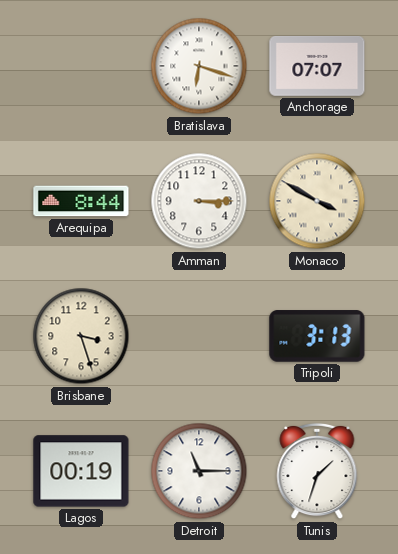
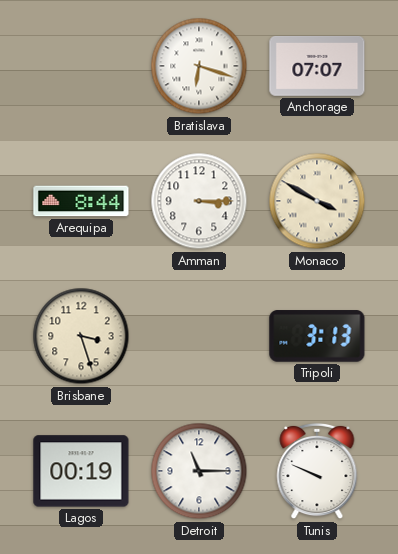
Tunis: 1:33 -> 9:49
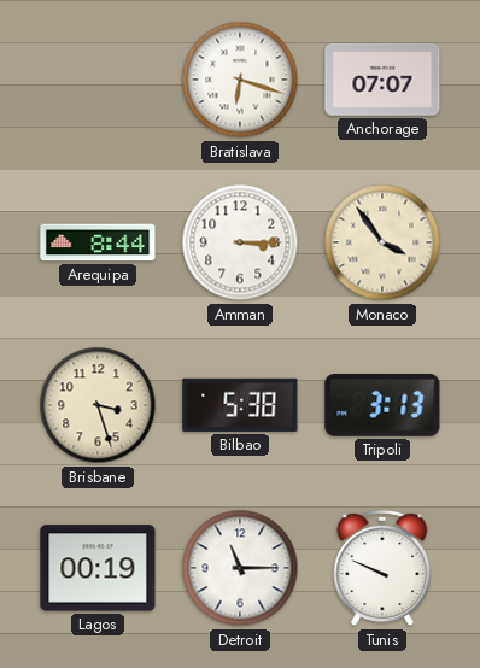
Monaco: 3:50 -> 3:54
Bilbao: none -> 5:38
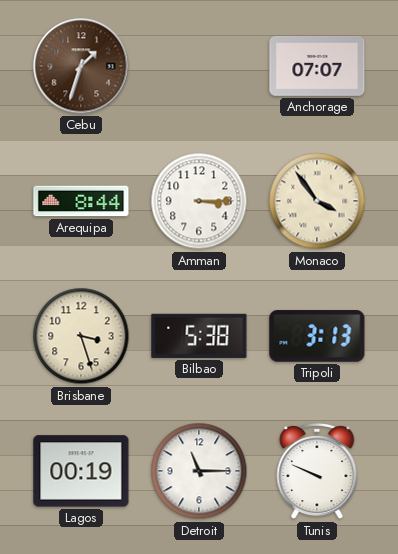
Cebu: none -> 1:33
Bratislava: 6:18 -> none
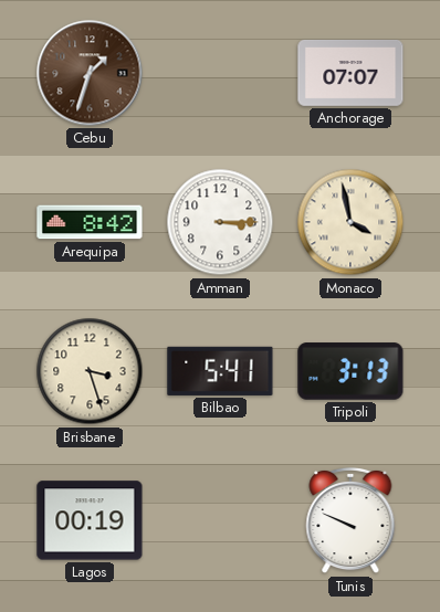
Arequipa: 8:44 -> 8:42
Monaco: 3:54 -> 3:58
Bilbao: 5:38 -> 5:41
Detroit: 11:15 -> none
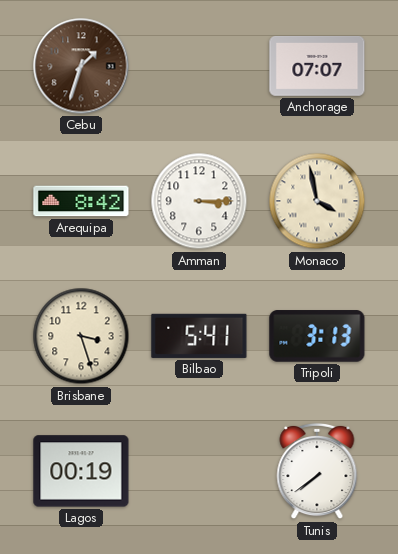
Tunis: 9:49 -> 7:39
